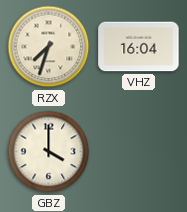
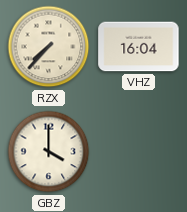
RZX: 7:33 -> 7:37
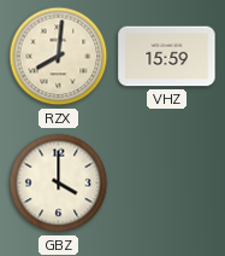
RZX: 7:37 -> 8:01
VHZ: 16:04 -> 15:59
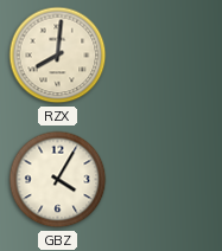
VHZ: 15:59 -> none
GBZ: 4:00 -> 4:05
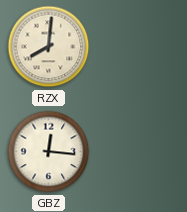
GBZ: 4:05 -> 12:16
